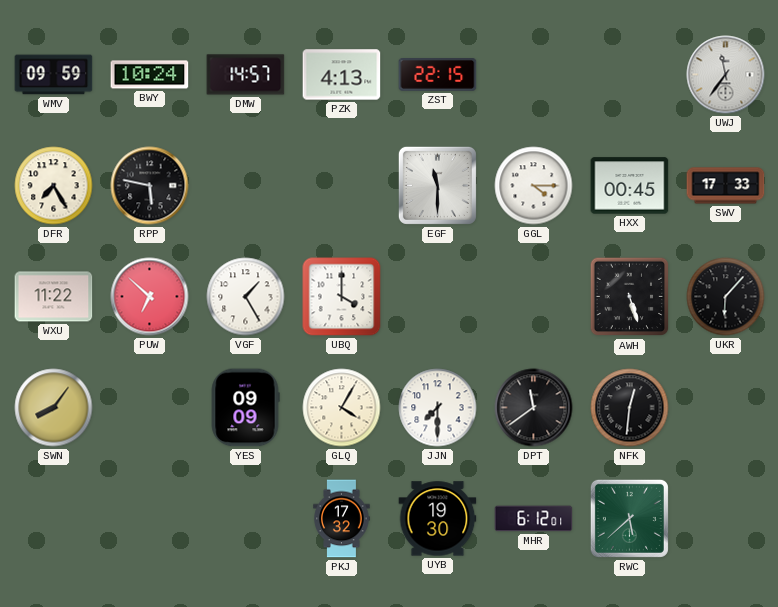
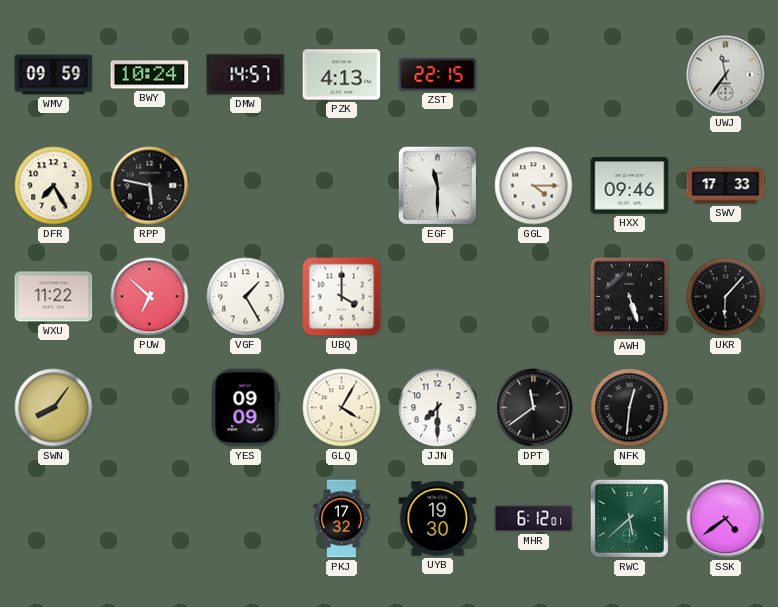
HXX: 00:45 -> 09:46
SSK: none -> 4:39
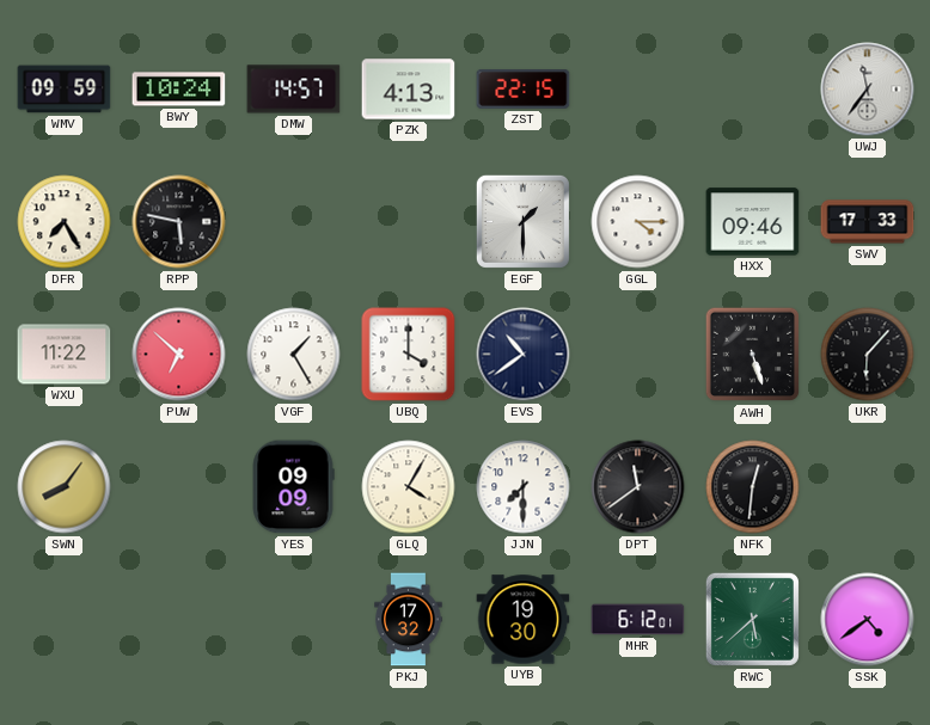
EGF: 11:30 -> 1:30
EVS: none -> 10:39
